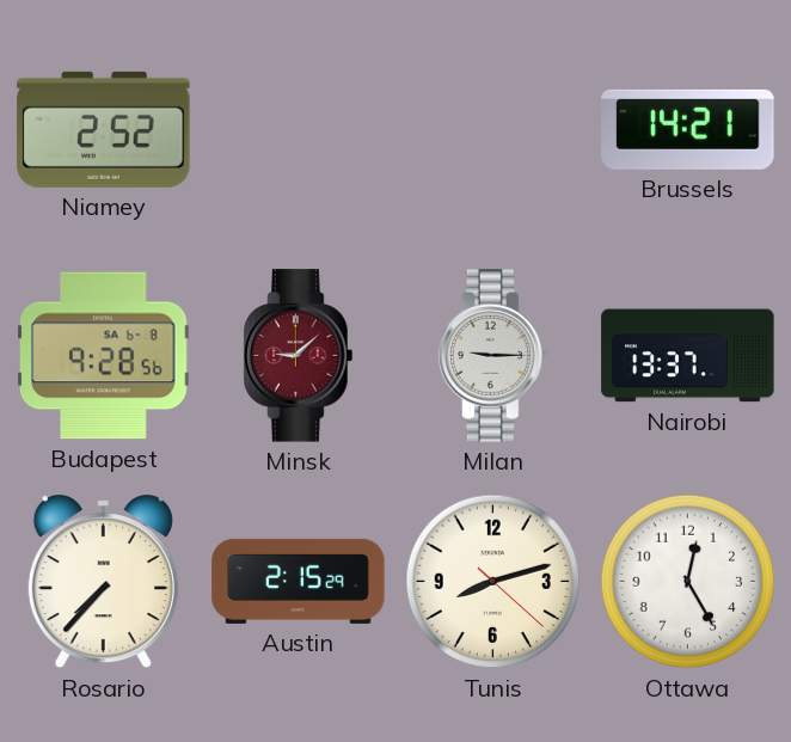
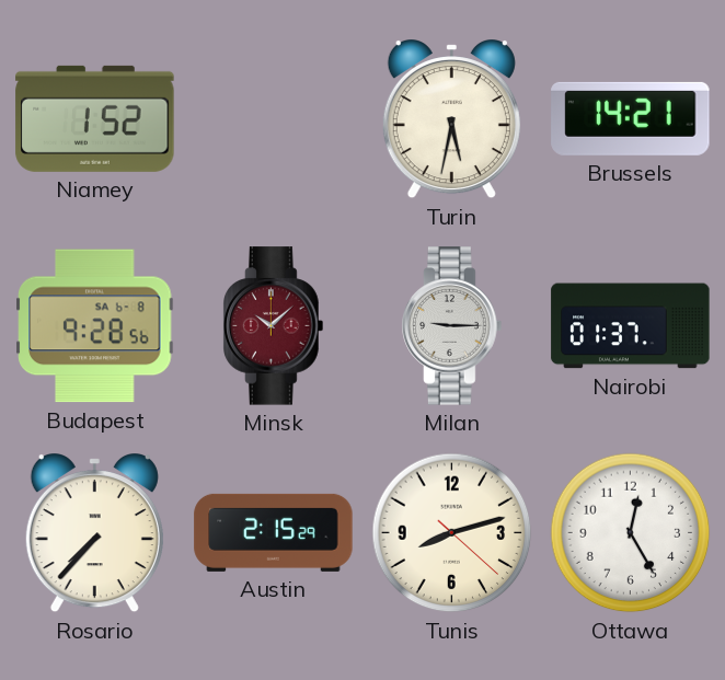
Niamey: 2:52 -> 1:52
Turin: none -> 5:32
Minsk: 9:08 -> 10:08
Nairobi: 13:37 -> 01:37
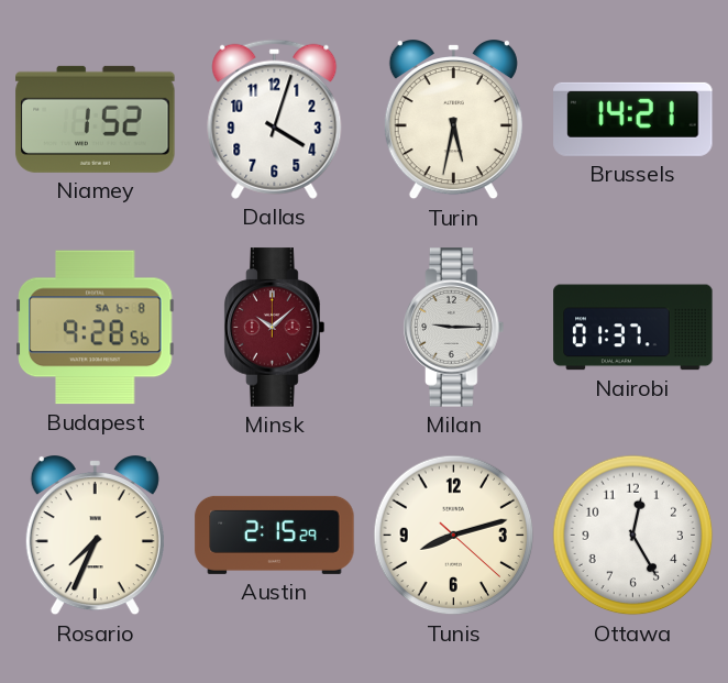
Dallas: none -> 4:03
Rosario: 7:37 -> 7:34
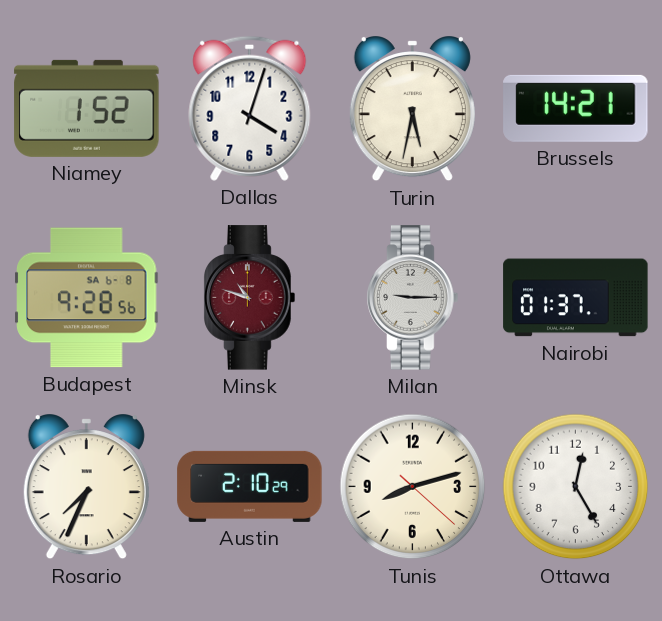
Minsk: 10:08 -> 10:48
Austin: 2:15 -> 2:10
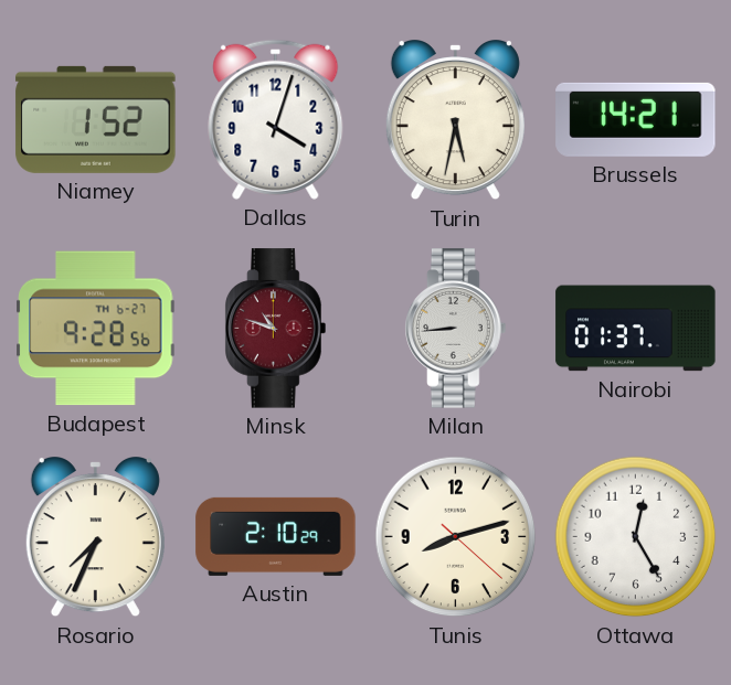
Budapest date: SA 6-8 -> TH 6-27
Milan: 9:15 -> 8:44
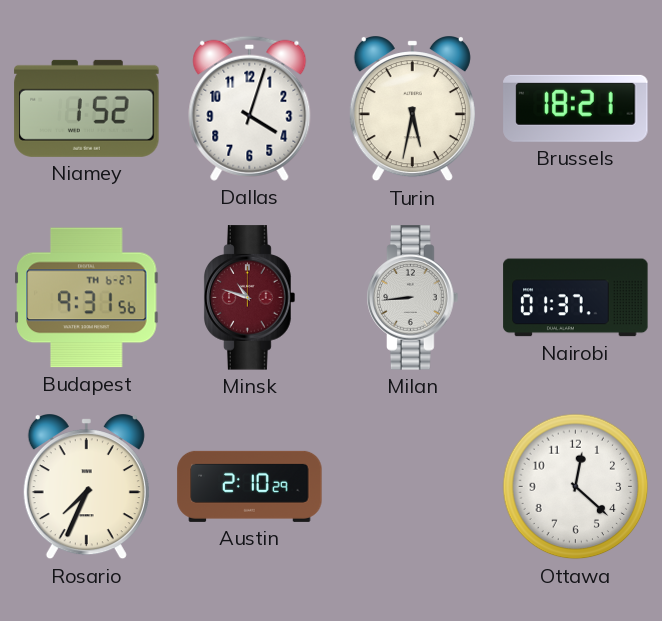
Brussels: 14:21 -> 18:21
Budapest: 9:28 -> 9:31
Tunis: 8:12 -> none
Ottawa: 12:25 -> 12:22
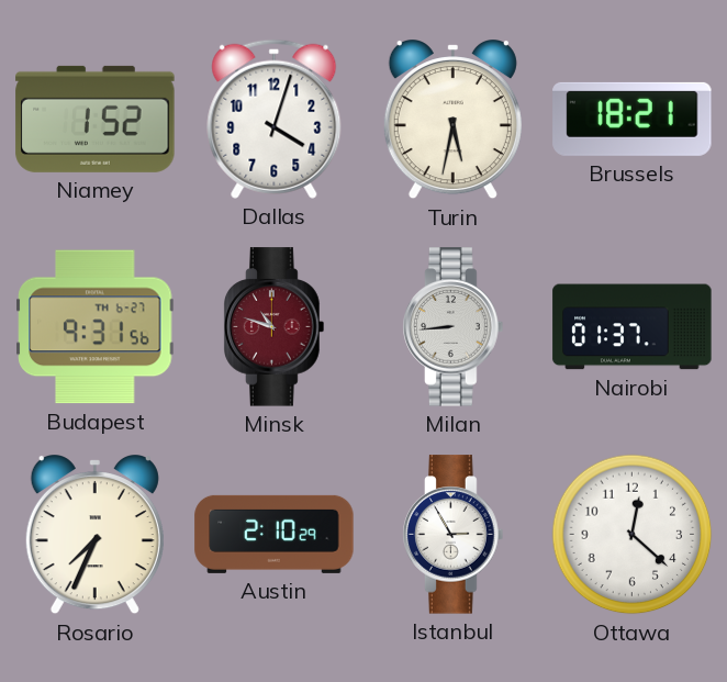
Istanbul: none -> 2:55
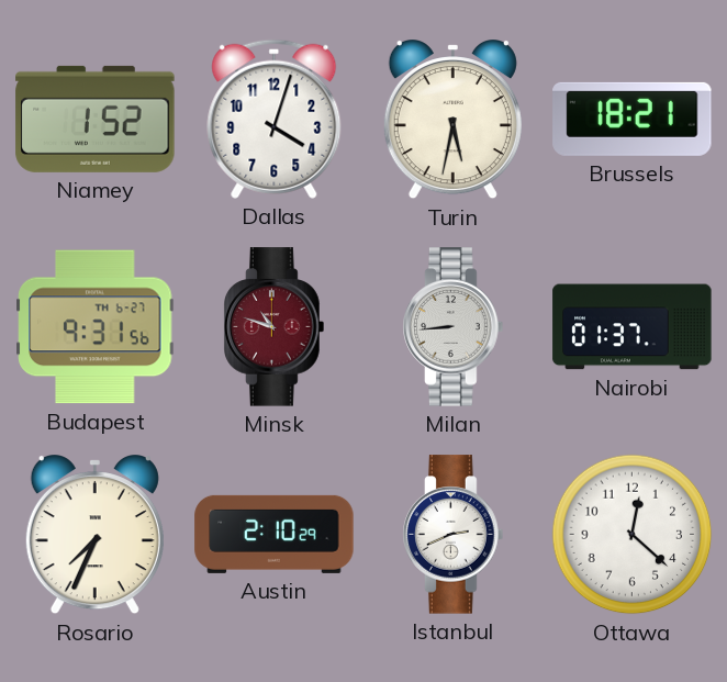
Istanbul: 2:55 -> 2:41
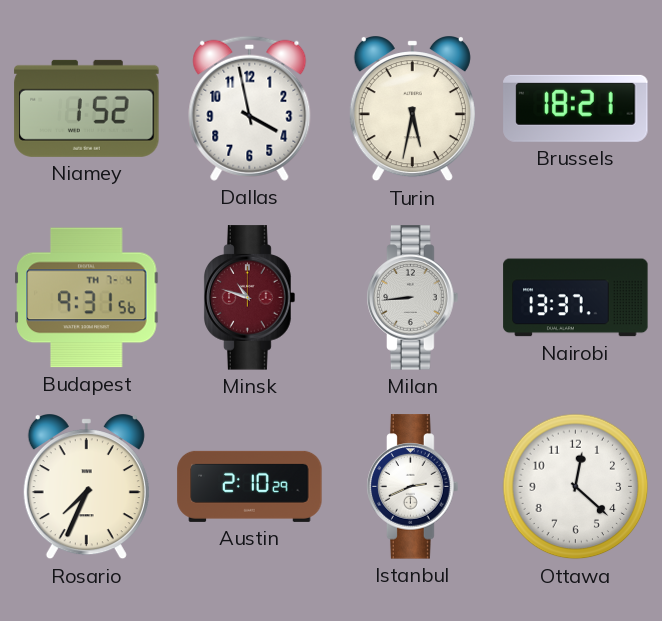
Dallas: 4:03 -> 3:58
Budapest date: TH 6-27 -> TH 7-4
Nairobi: 01:37 -> 13:37
